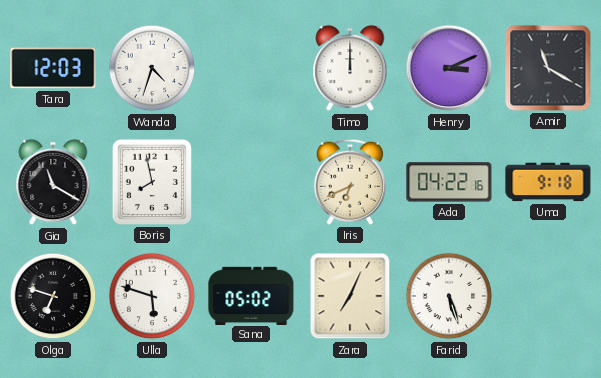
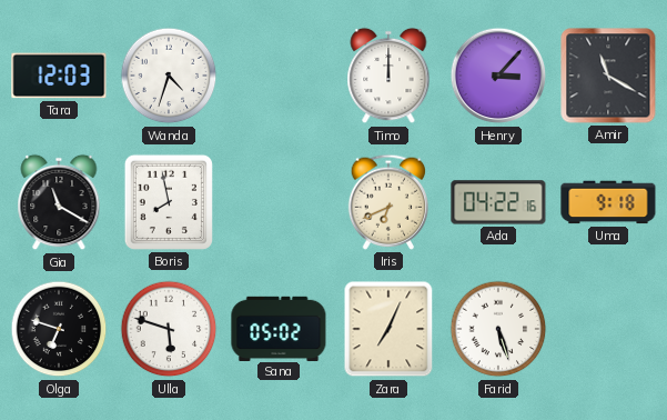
Henry: 3:11 -> 3:07
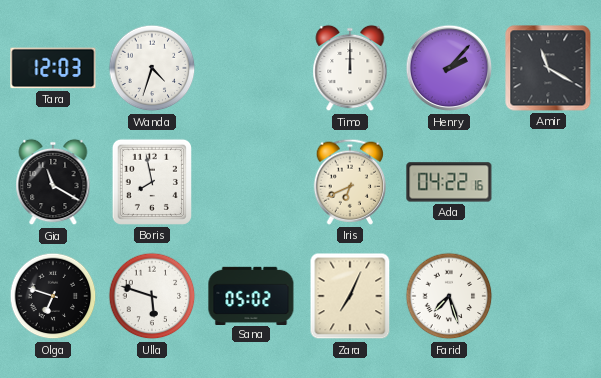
Henry: 3:07 -> 2:07
Uma: 9:18 -> none
Farid: 5:27 -> 7:27
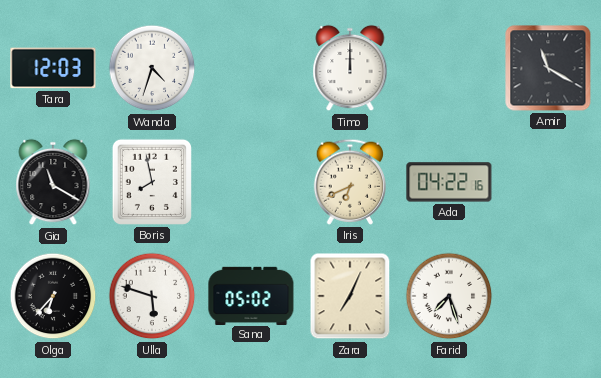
Henry: 2:07 -> none
Olga: 6:48 -> 6:37
